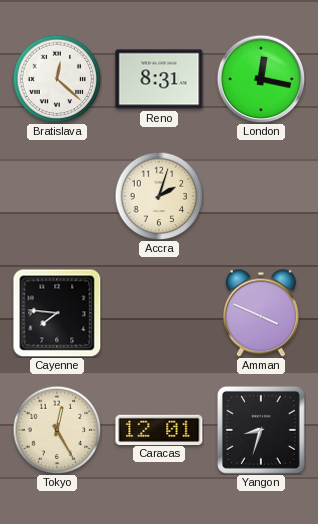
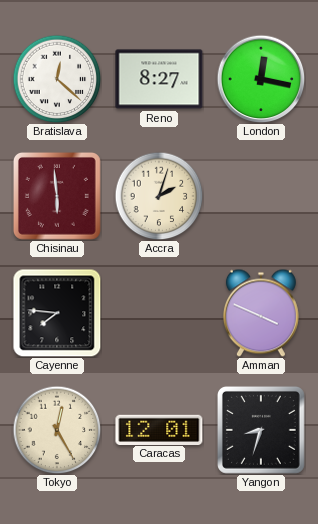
Reno: 8:31 -> 8:27
Chisinau: none -> 5:59
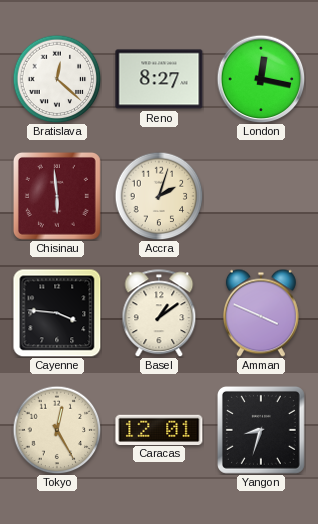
Cayenne: 7:46 -> 3:46
Basel: none -> 1:09
